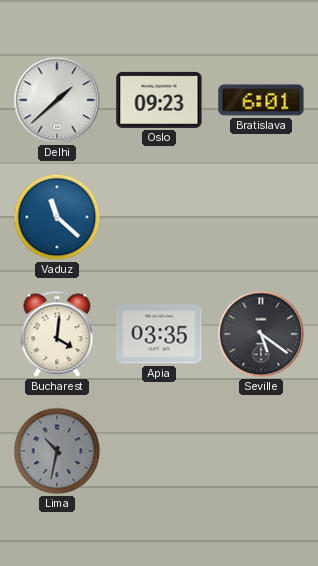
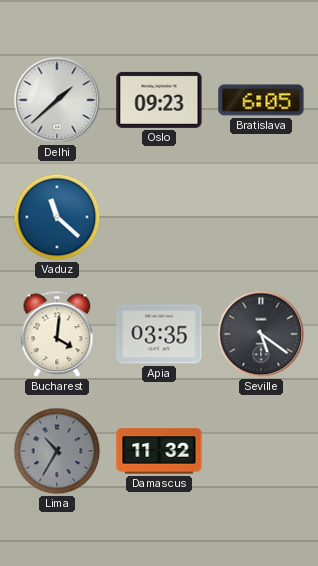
Bratislava: 6:01 -> 6:05
Lima: 10:32 -> 10:35
Damascus: none -> 11:32
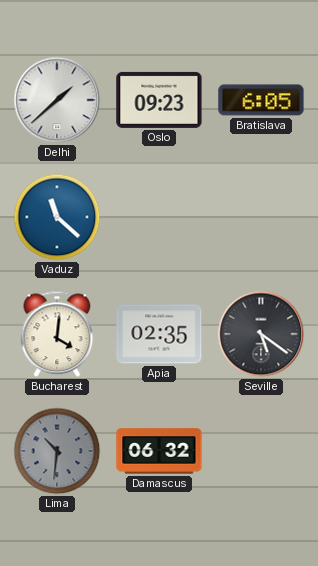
Apia: 03:35 -> 02:35
Lima: 10:35 -> 10:31
Damascus: 11:32 -> 06:32
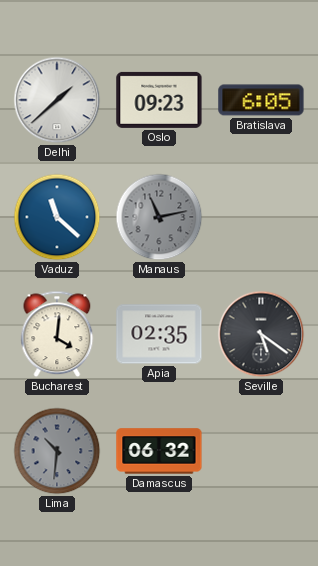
Manaus: none -> 11:13
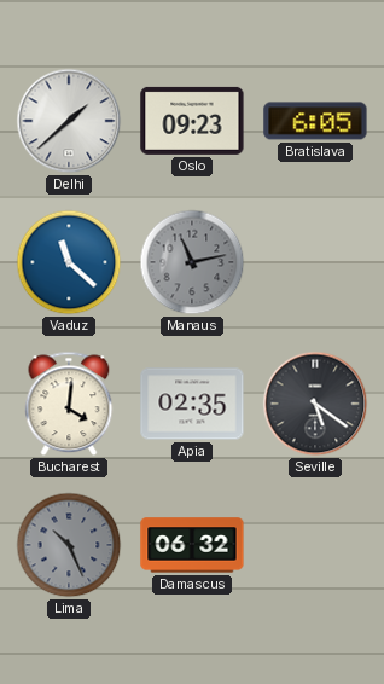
Lima: 10:31 -> 10:26
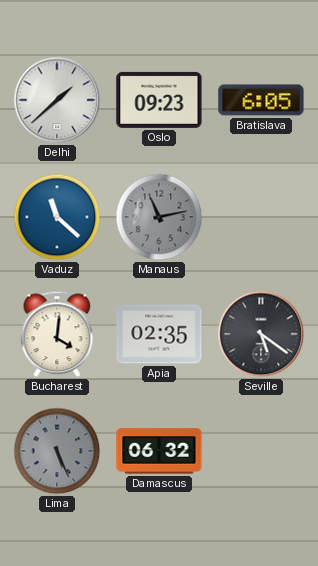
Lima: 10:26 -> 5:26
